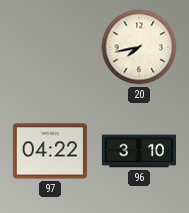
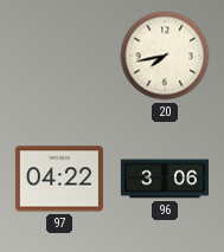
96: 3:10 -> 3:06
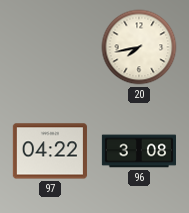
96: 3:06 -> 3:08
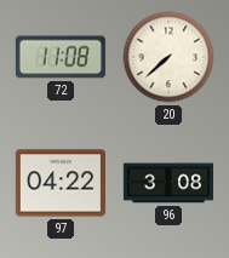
72: none -> 11:08
20: 7:43 -> 7:38
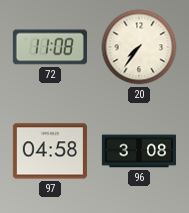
20: 7:38 -> 7:36
97: 04:22 -> 04:58
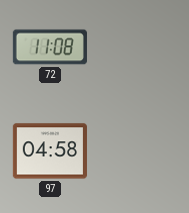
20: 7:36 -> none
96: 3:08 -> none
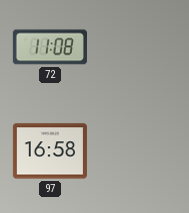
97: 04:58 -> 16:58
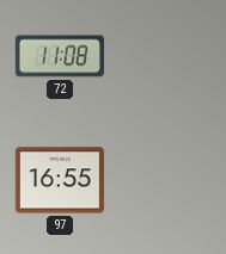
97: 16:58 -> 16:55
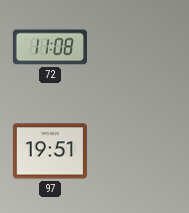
97: 16:55 -> 19:51
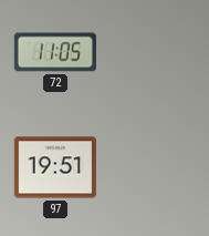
72: 11:08 -> 11:05
